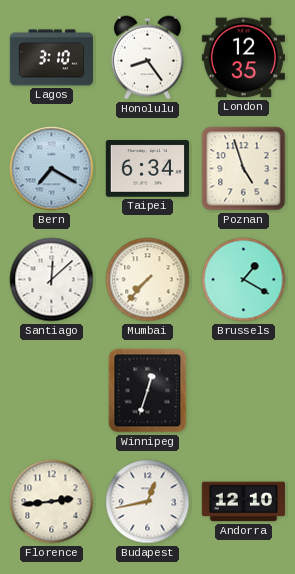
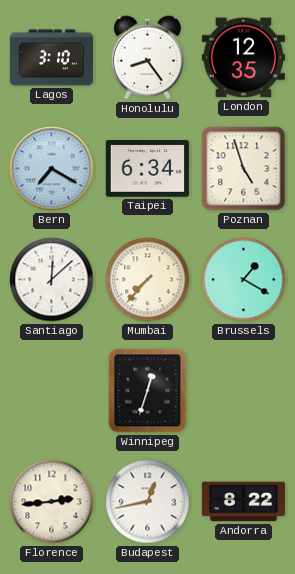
Andorra: 12:10 -> 8:22
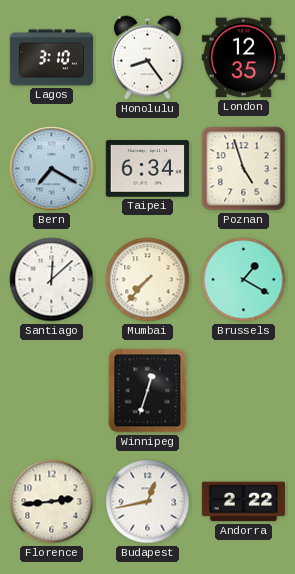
Andorra: 8:22 -> 2:22
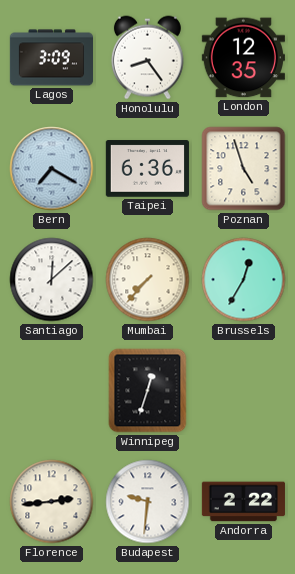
Lagos: 3:10 -> 3:09
Taipei: 6:34 -> 6:36
Brussels: 1:20 -> 12:35
Budapest: 12:43 -> 9:31
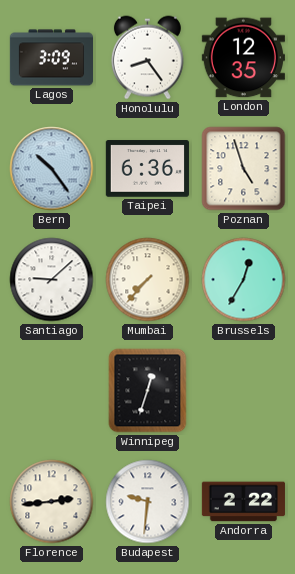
Bern: 7:20 -> 10:24
Santiago: 12:08 -> 9:08
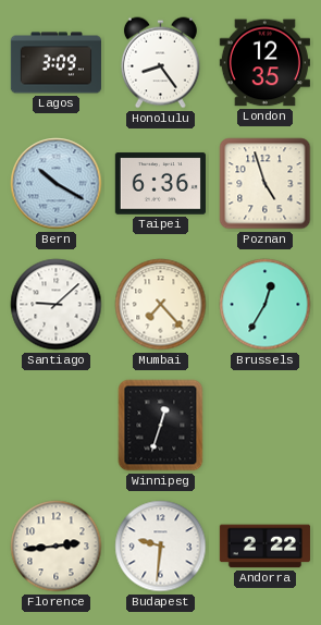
Bern: 10:24 -> 10:20
Mumbai: 7:37 -> 7:23
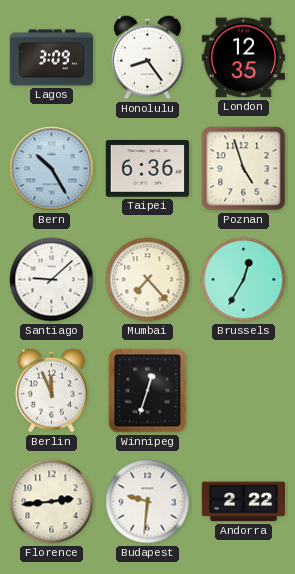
Bern: 10:20 -> 10:25
Berlin: none -> 11:56
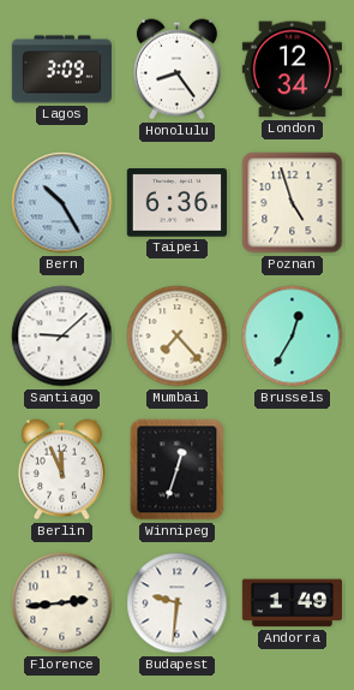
London: 12:35 -> 12:34
Andorra: 2:22 -> 1:49
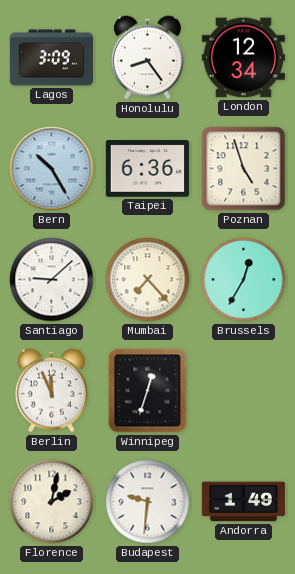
Florence: 2:44 -> 2:02
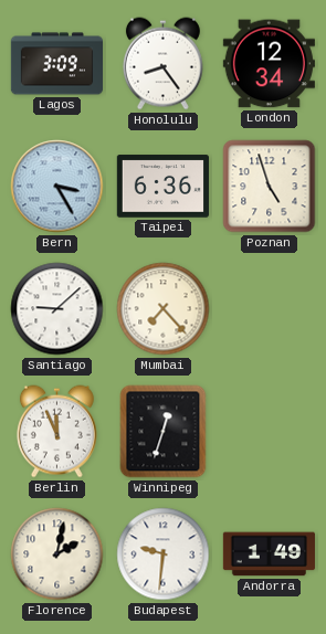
Bern: 10:25 -> 3:25
Brussels: 12:35 -> none
